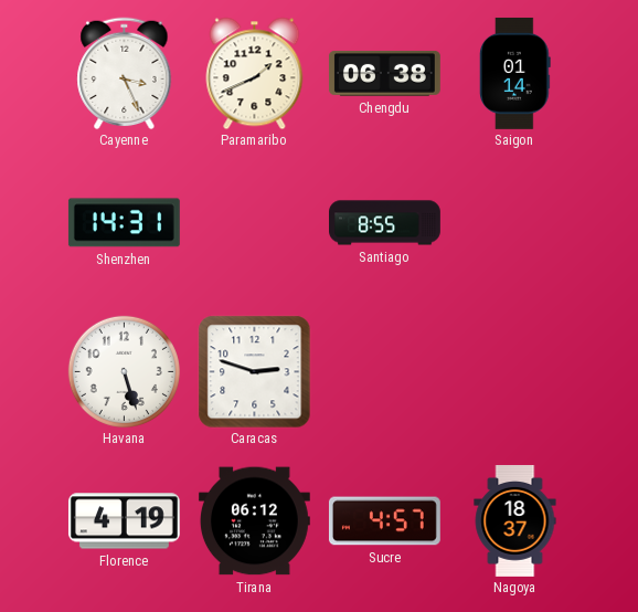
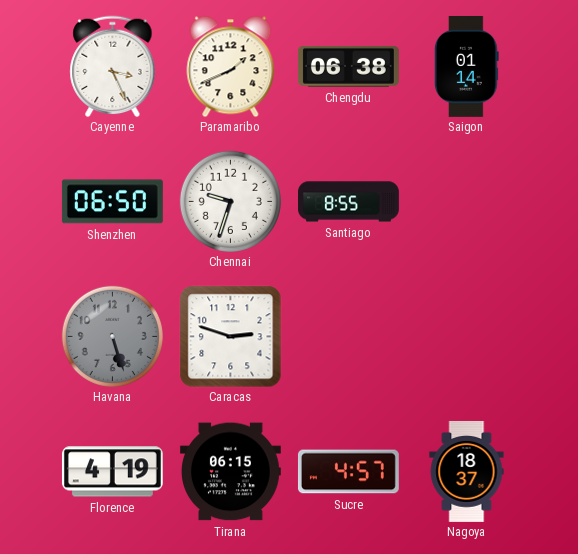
Shenzhen: 14:31 -> 06:50
Chennai: none -> 9:33
Havana dial: white -> grey
Tirana: 06:12 -> 06:15
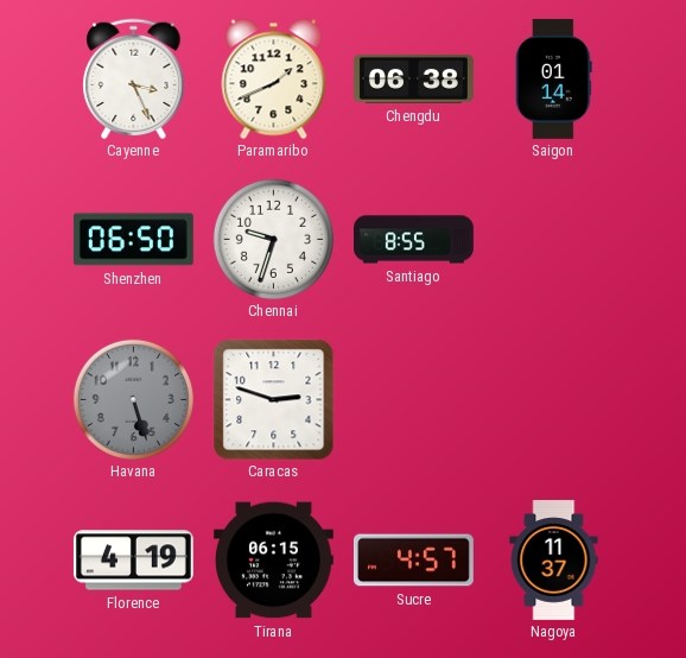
Nagoya: 18:37 -> 11:37
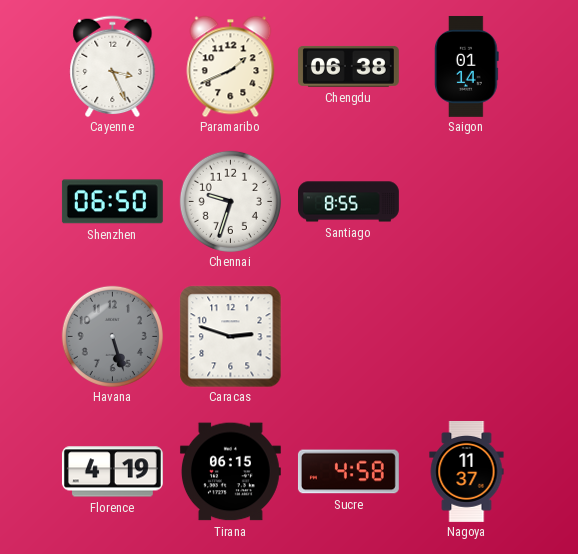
Sucre: 4:57 -> 4:58
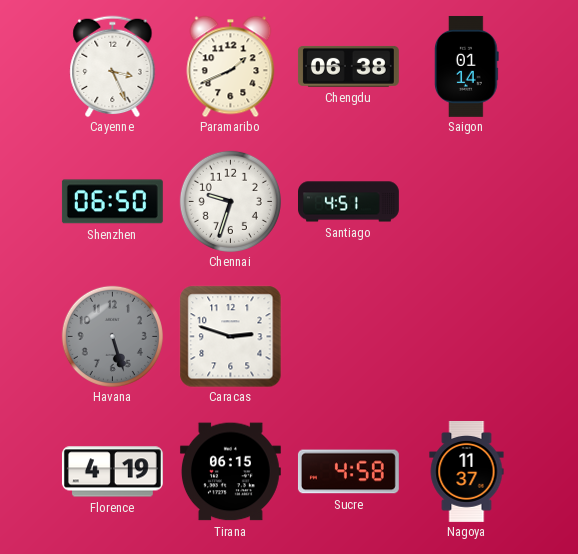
Santiago: 8:55 -> 4:51
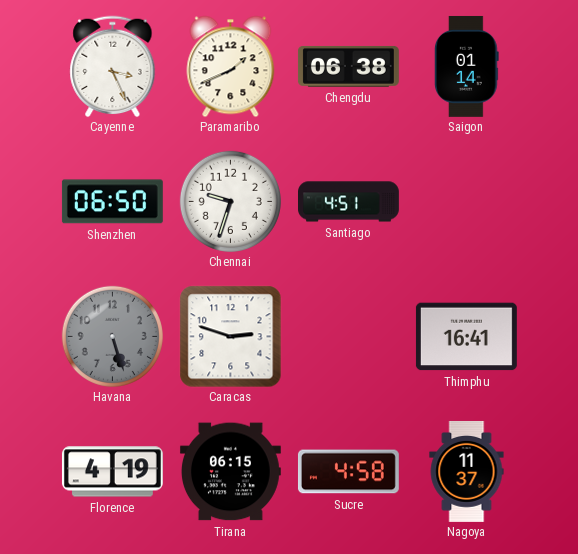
Thimphu: none -> 16:41
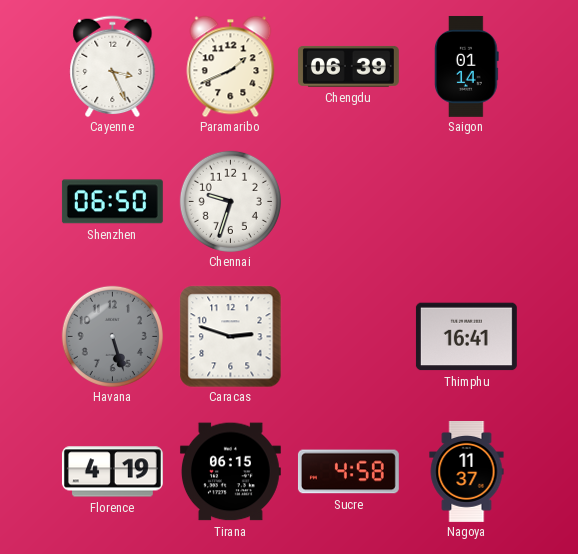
Chengdu: 06:38 -> 06:39
Santiago: 4:51 -> none
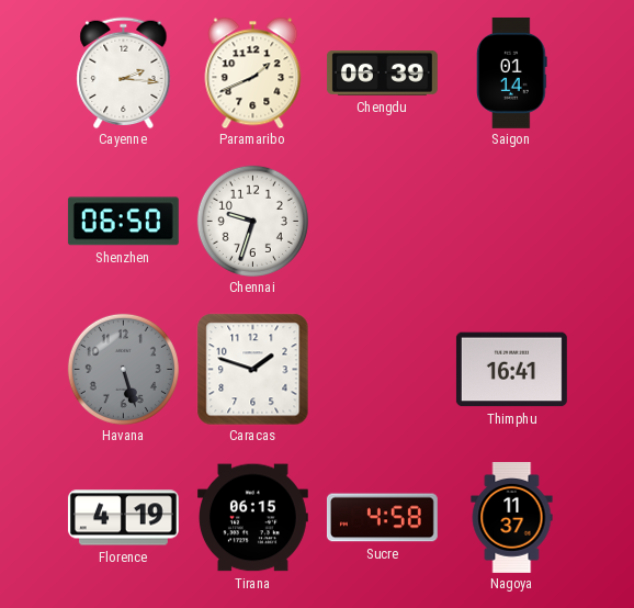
Cayenne: 3:26 -> 2:16
Caracas: 2:48 -> 1:48
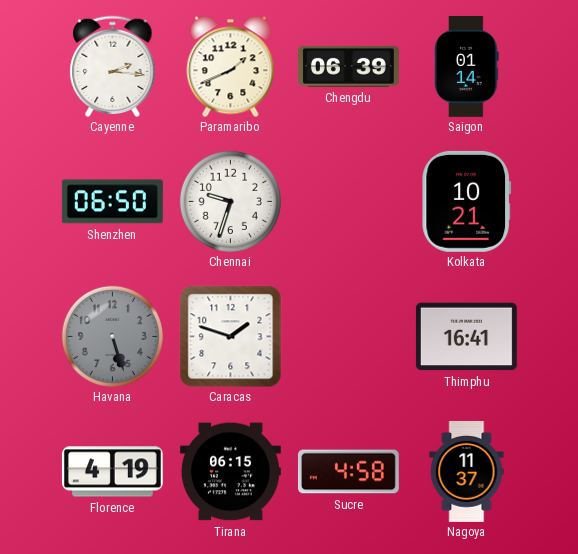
Kolkata: none -> 10:21
